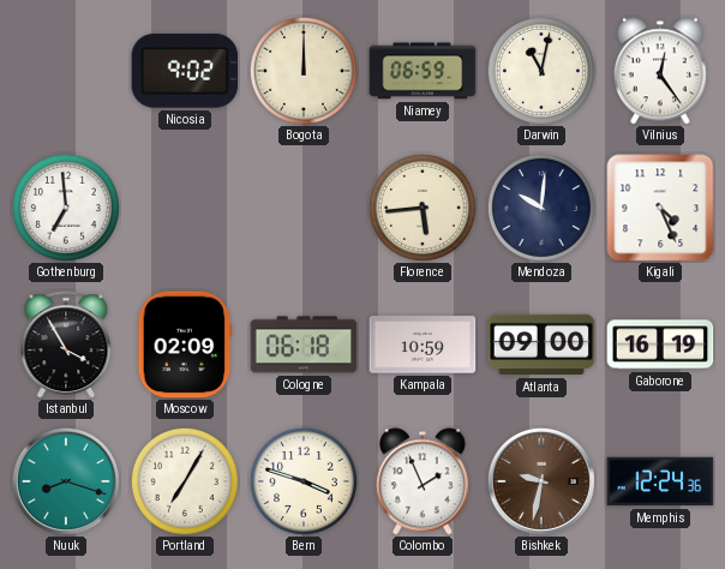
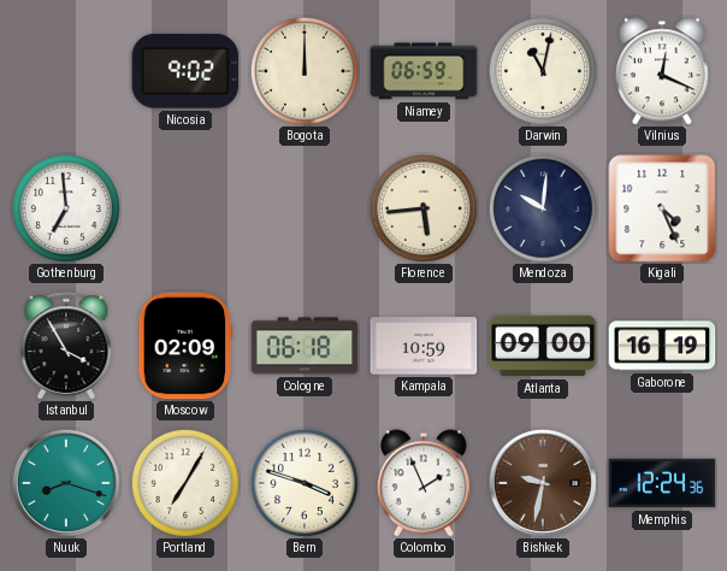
Vilnius: 12:24 -> 12:19
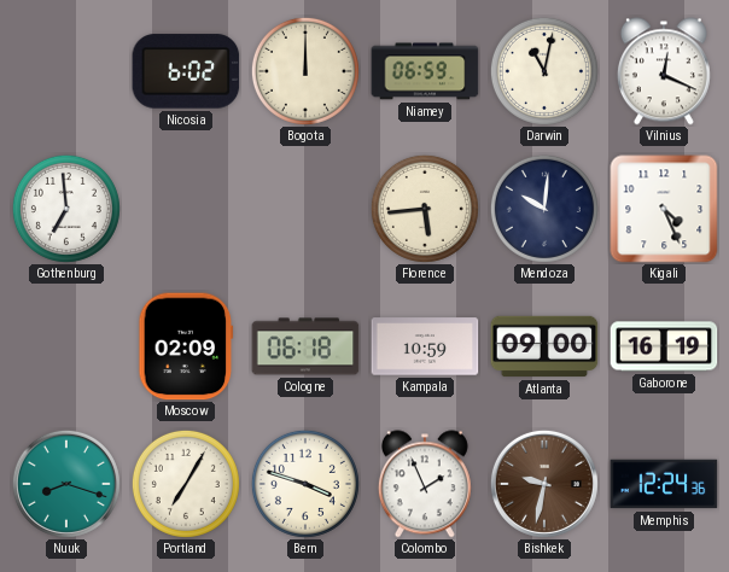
Nicosia: 9:02 -> 6:02
Istanbul: 3:55 -> none
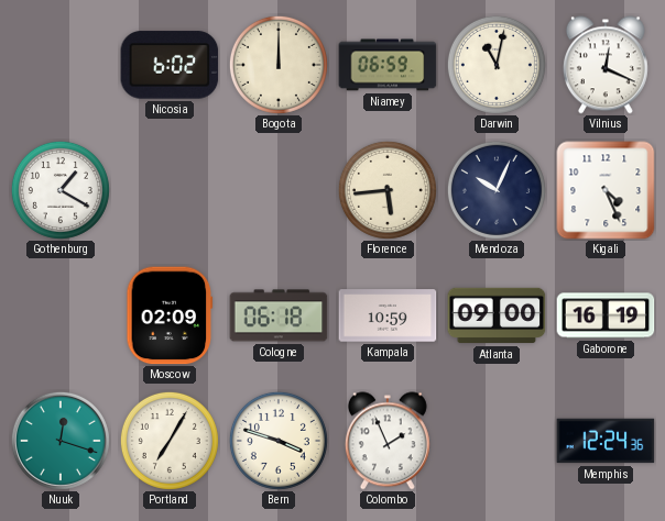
Gothenburg: 6:59 -> 1:20
Mendoza: 10:01 -> 10:04
Nuuk: 8:18 -> 12:18
Bishkek: 9:32 -> none
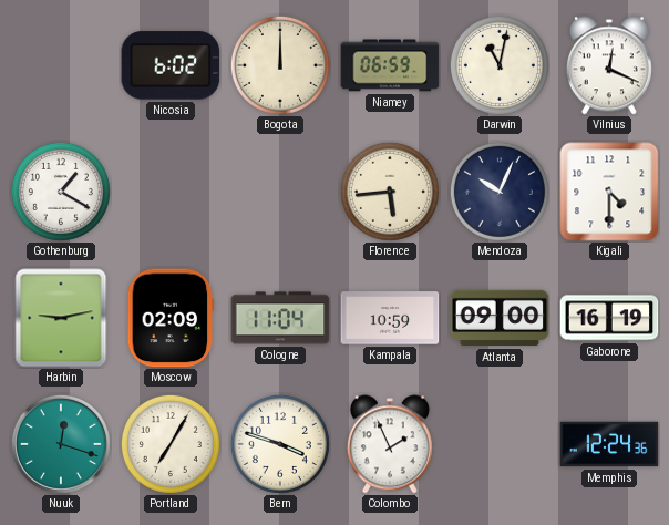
Kigali: 4:26 -> 4:30
Harbin: none -> 9:13
Cologne: 06:18 -> 11:04
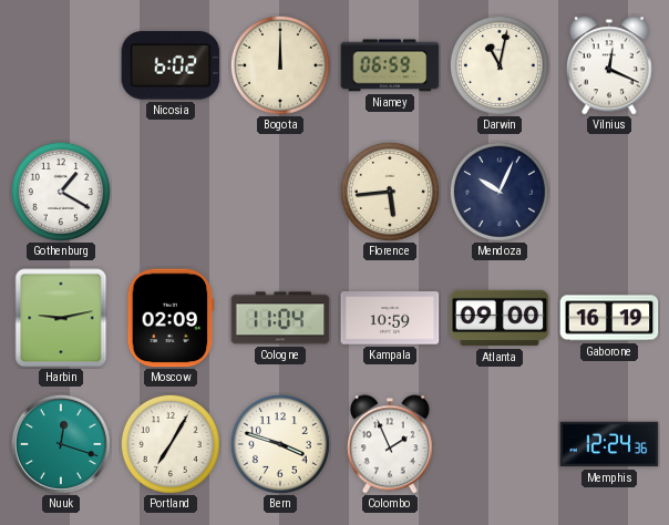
Kigali: 4:30 -> none
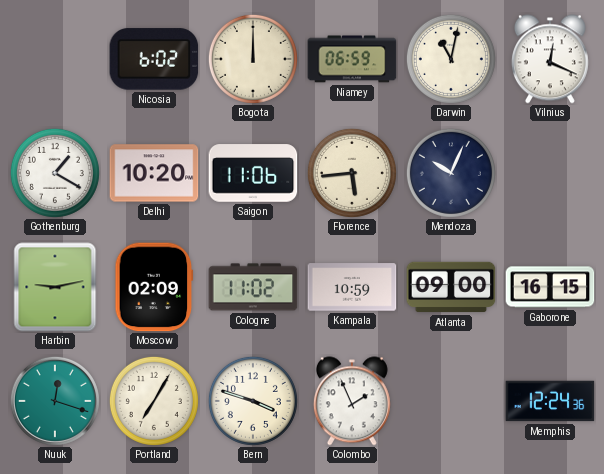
Delhi: none -> 10:20
Saigon: none -> 11:06
Cologne: 11:04 -> 11:02
Gaborone: 16:19 -> 16:15
